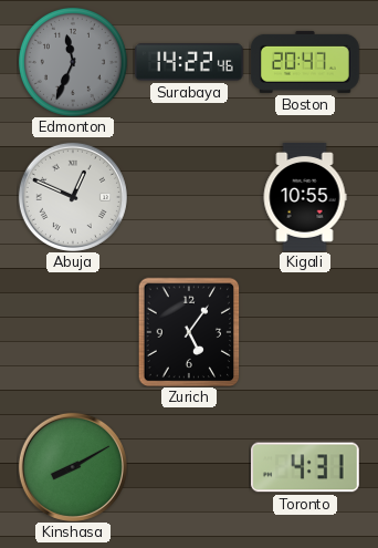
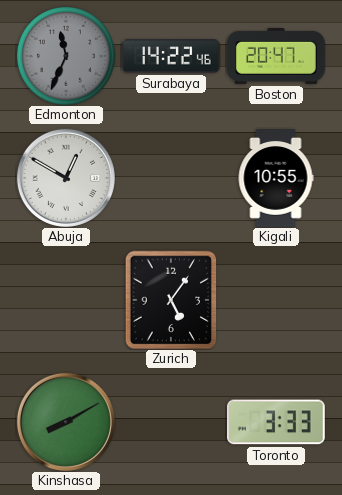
Abuja: 12:49 -> 12:50
Toronto: 4:31 -> 3:33
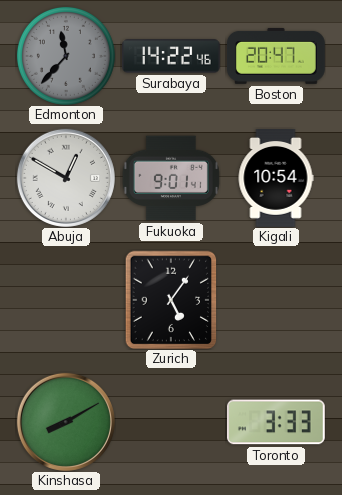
Edmonton: 11:34 -> 11:37
Fukuoka: none -> 9:01
Kigali: 10:55 -> 10:54
